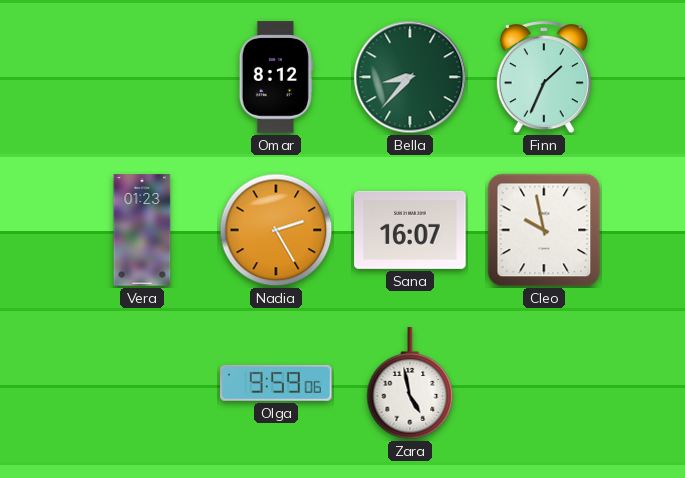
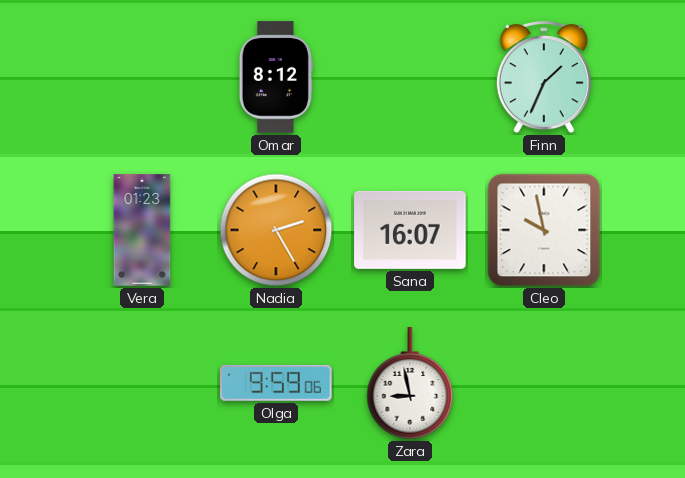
Bella: 8:37 -> none
Zara: 4:58 -> 8:58
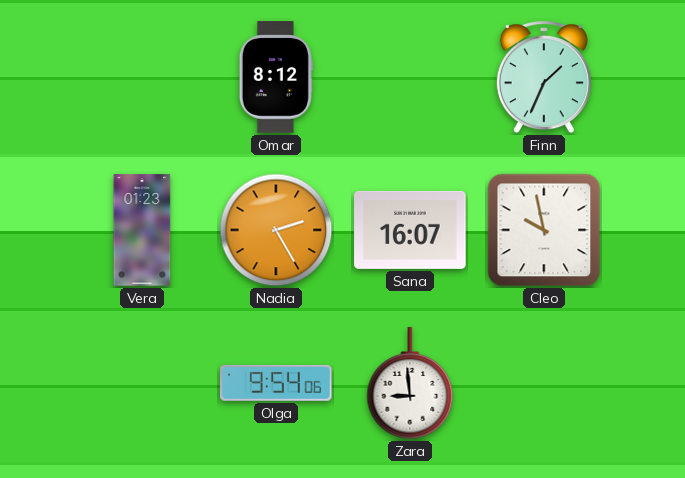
Olga: 9:59 -> 9:54
Zara: 8:58 -> 8:59
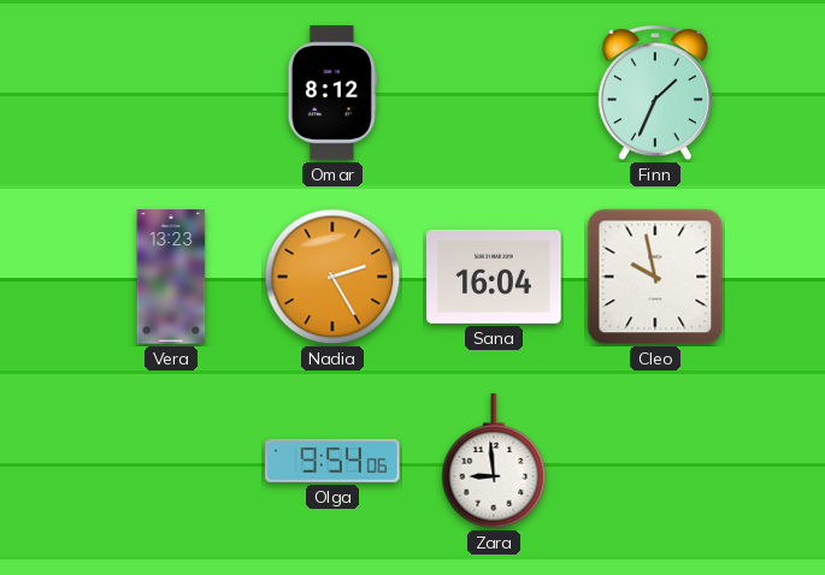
Vera: 01:23 -> 13:23
Sana: 16:07 -> 16:04
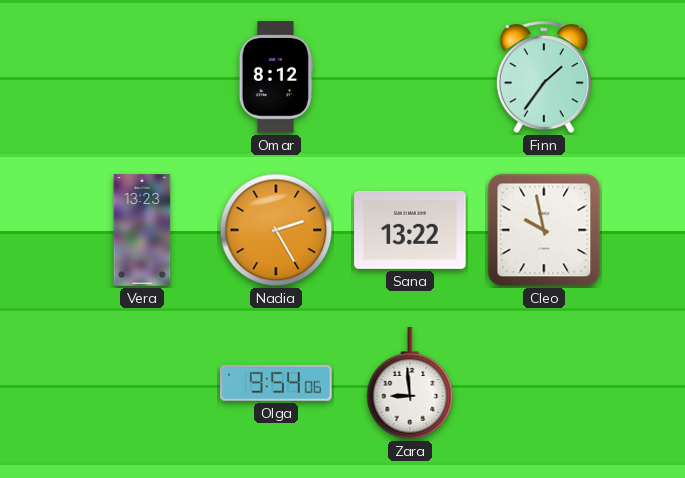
Finn: 1:34 -> 1:36
Sana: 16:04 -> 13:22
